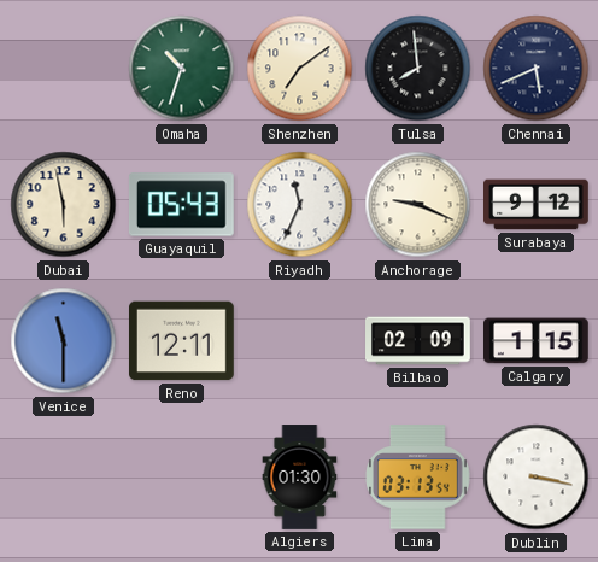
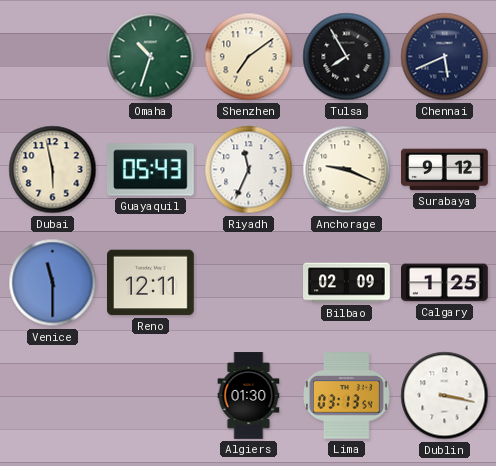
Tulsa: 7:59 -> 7:55
Calgary: 1:15 -> 1:25
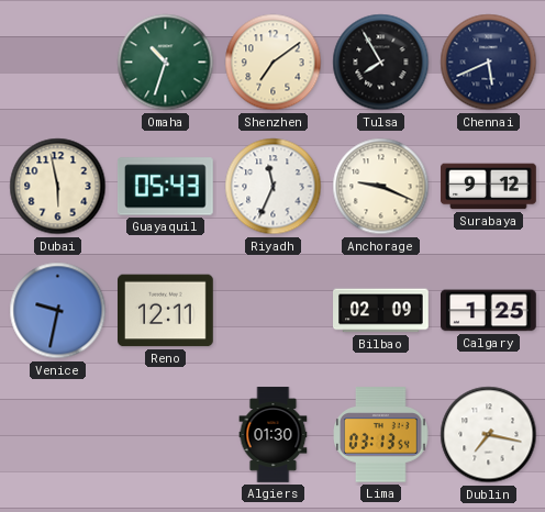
Venice: 11:30 -> 9:32
Dublin: 3:17 -> 7:17
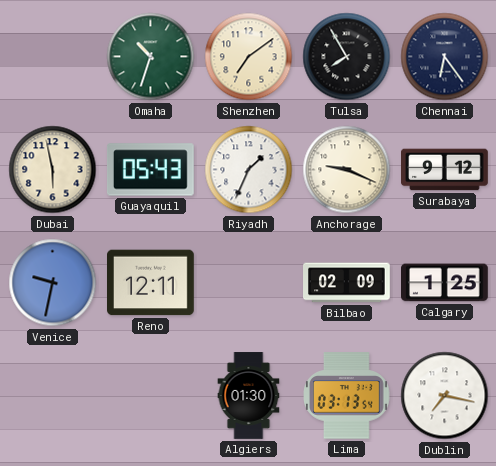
Chennai: 5:41 -> 6:24
Riyadh: 11:34 -> 1:34
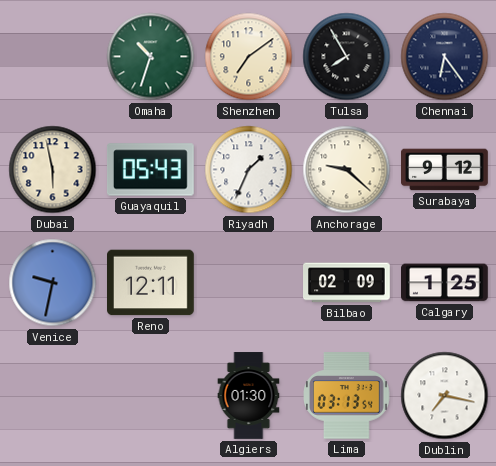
Anchorage: 9:19 -> 9:22
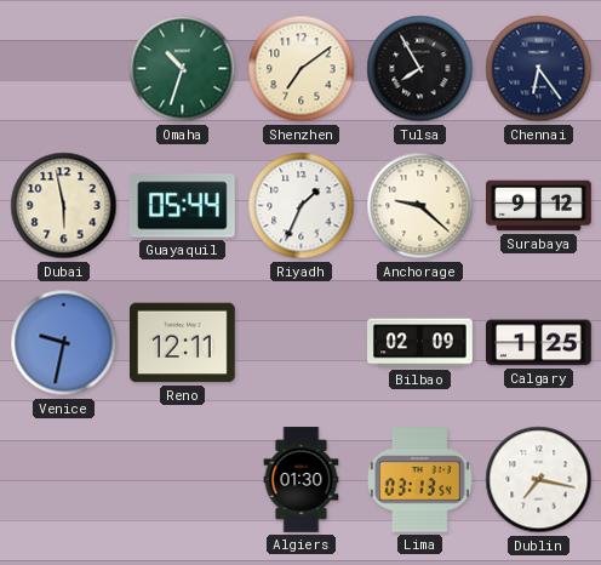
Guayaquil: 05:43 -> 05:44
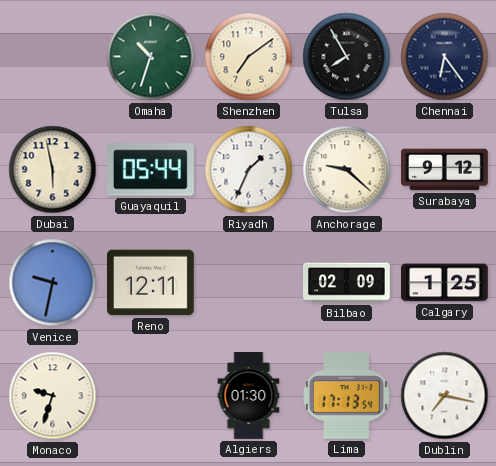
Monaco: none -> 9:33
Lima: 03:13 -> 17:13
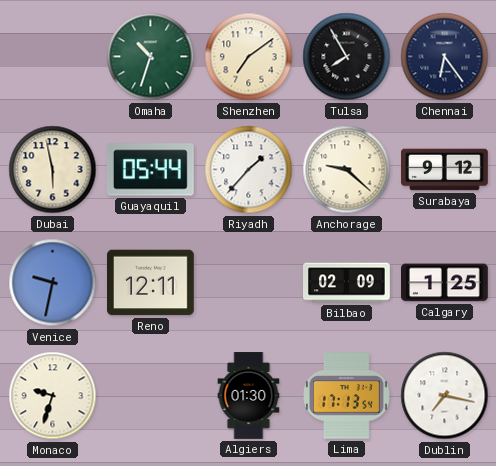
Riyadh: 1:34 -> 1:37
